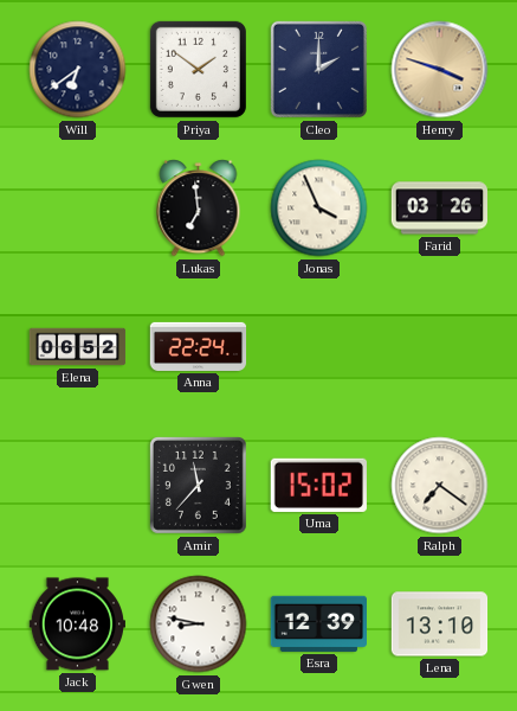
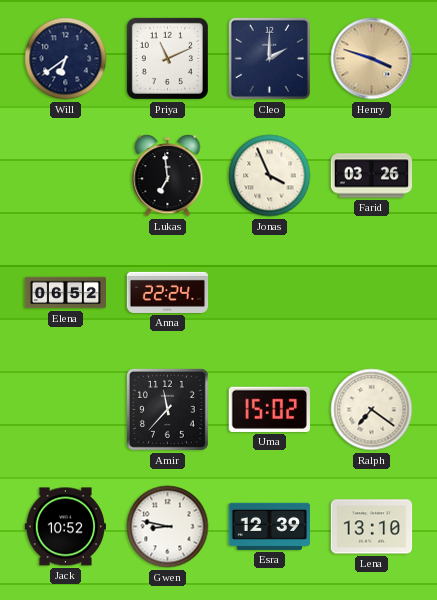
Priya: 1:51 -> 11:11
Jack: 10:48 -> 10:52
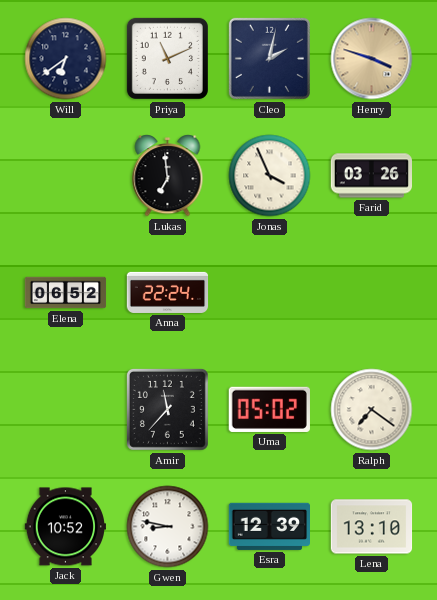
Cleo: 2:00 -> 2:02
Uma: 15:02 -> 05:02
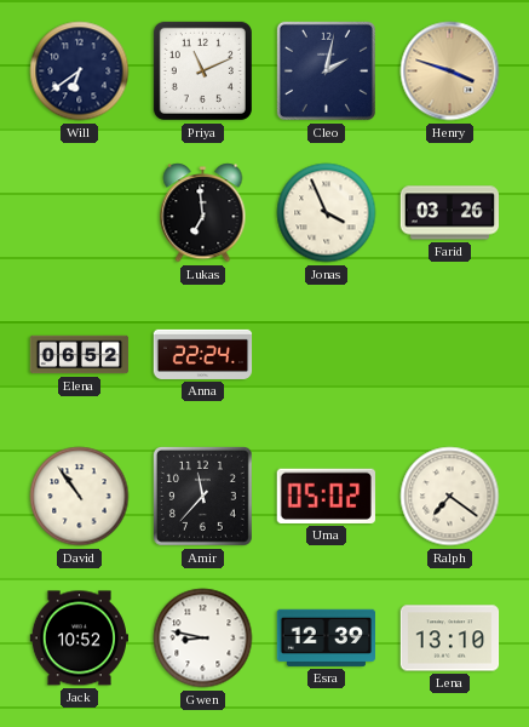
David: none -> 10:54
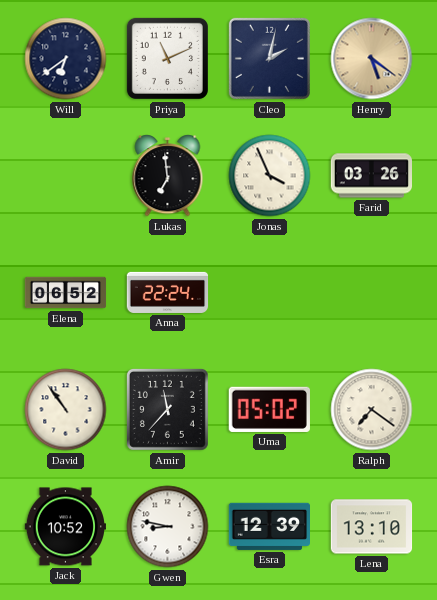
Henry: 3:48 -> 5:21
